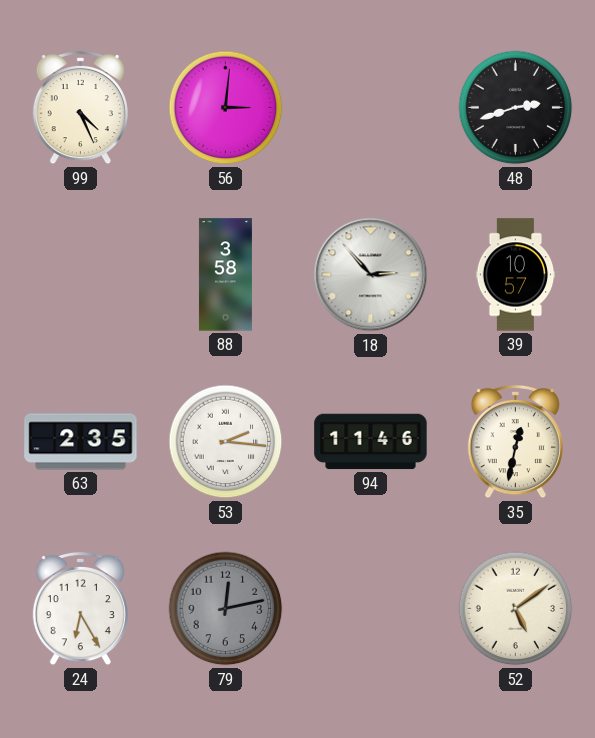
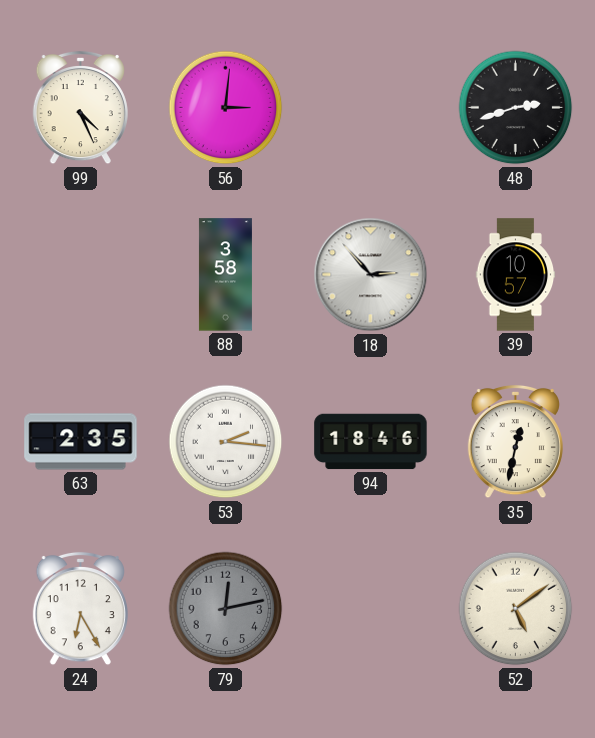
94: 11:46 -> 18:46
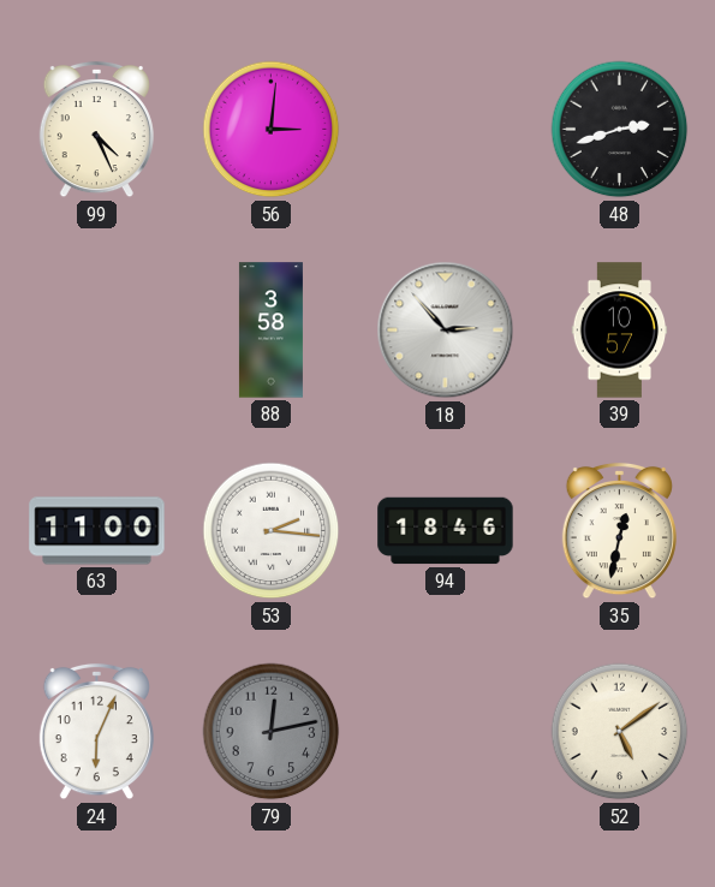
63: 2:35 -> 11:00
24: 6:25 -> 6:04
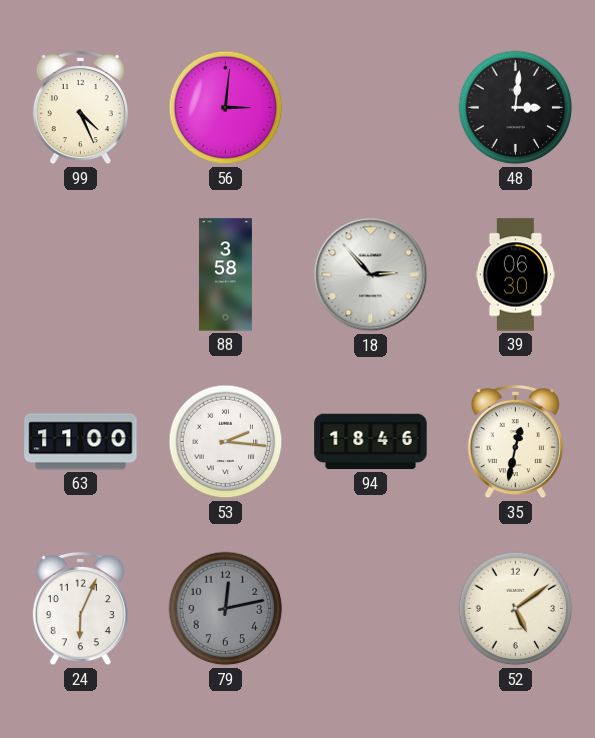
48: 2:42 -> 3:01
39: 10:57 -> 06:30
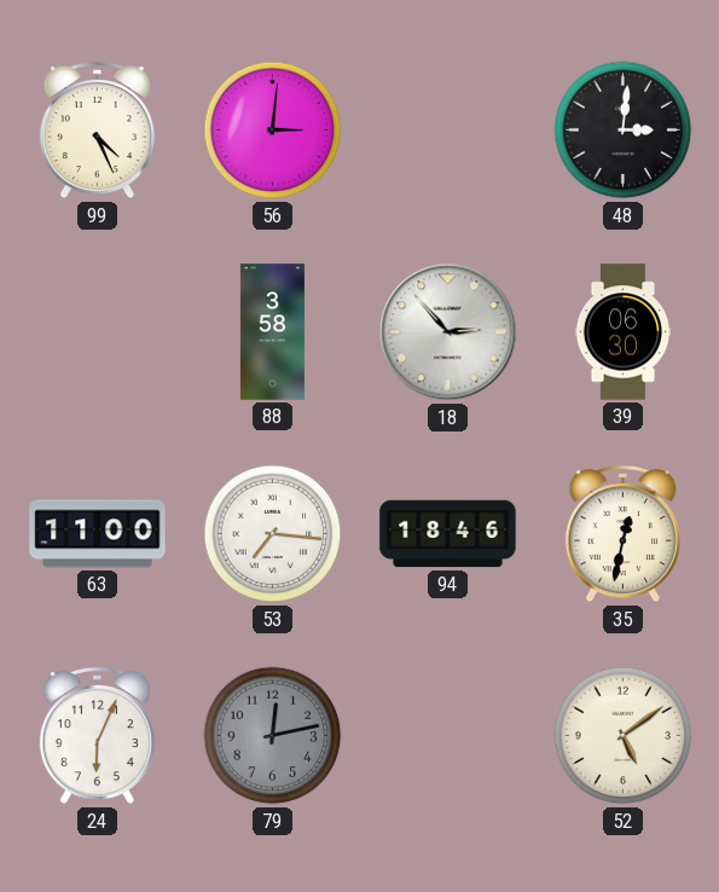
53: 2:16 -> 7:16
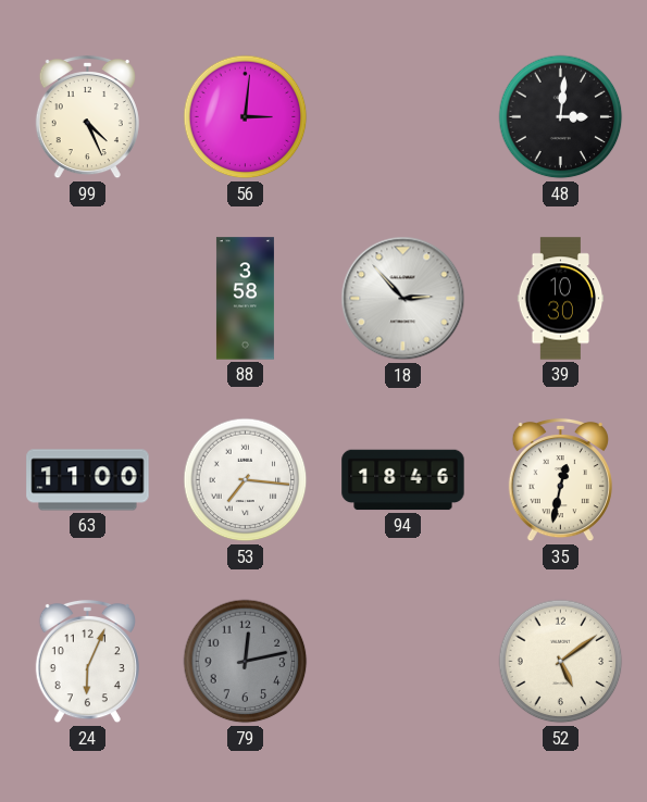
39: 06:30 -> 10:30
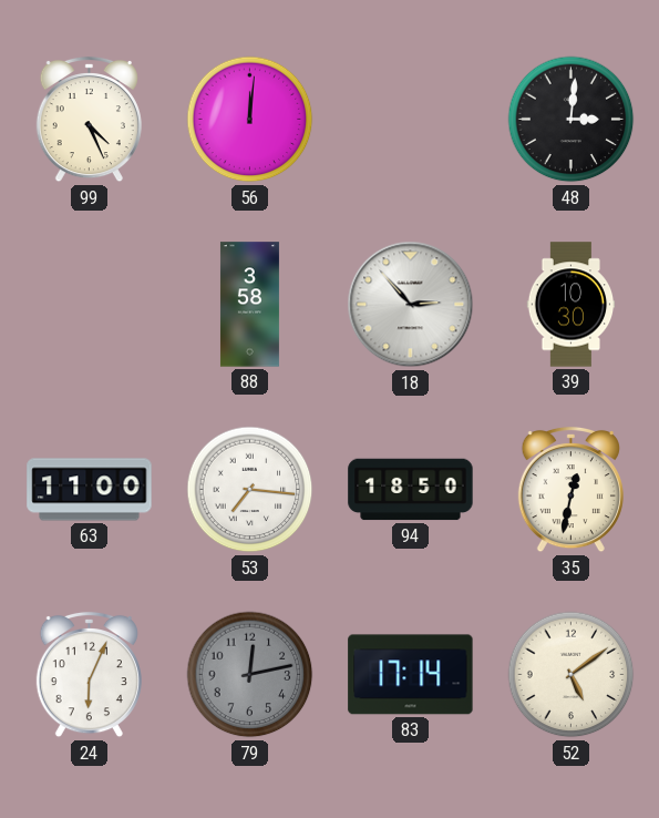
56: 3:01 -> 12:01
94: 18:46 -> 18:50
83: none -> 17:14
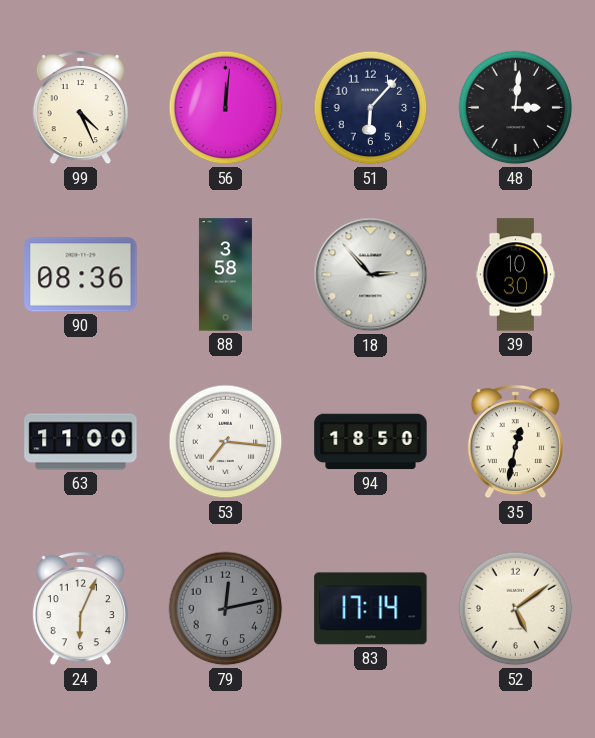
51: none -> 6:07
90: none -> 08:36
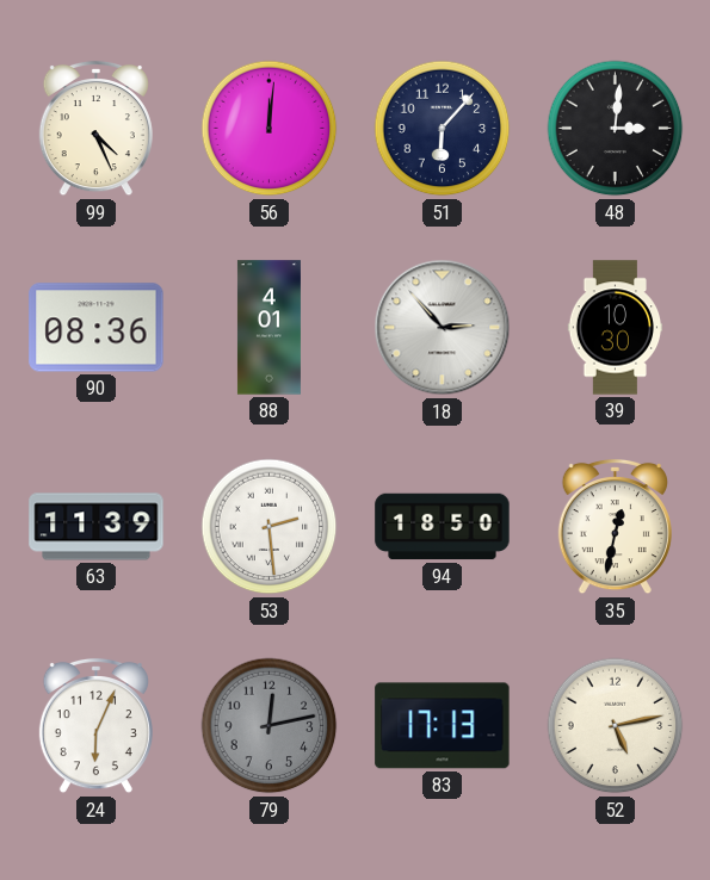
88: 3:58 -> 4:01
63: 11:00 -> 11:39
53: 7:16 -> 2:29
83: 17:14 -> 17:13
52: 5:09 -> 5:13
